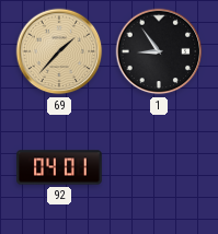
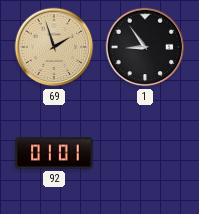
69: 1:37 -> 1:57
92: 04:01 -> 01:01
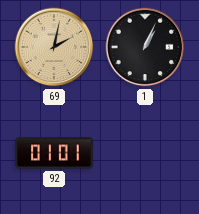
69: 1:57 -> 2:02
1: 8:54 -> 1:04
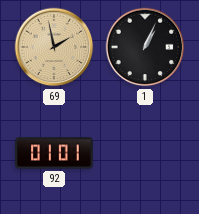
69: 2:02 -> 1:58
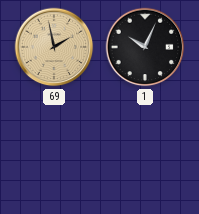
1: 1:04 -> 10:04
92: 01:01 -> none
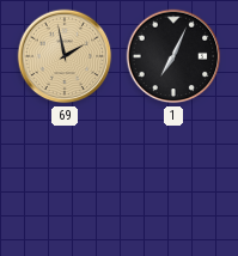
1: 10:04 -> 7:04
